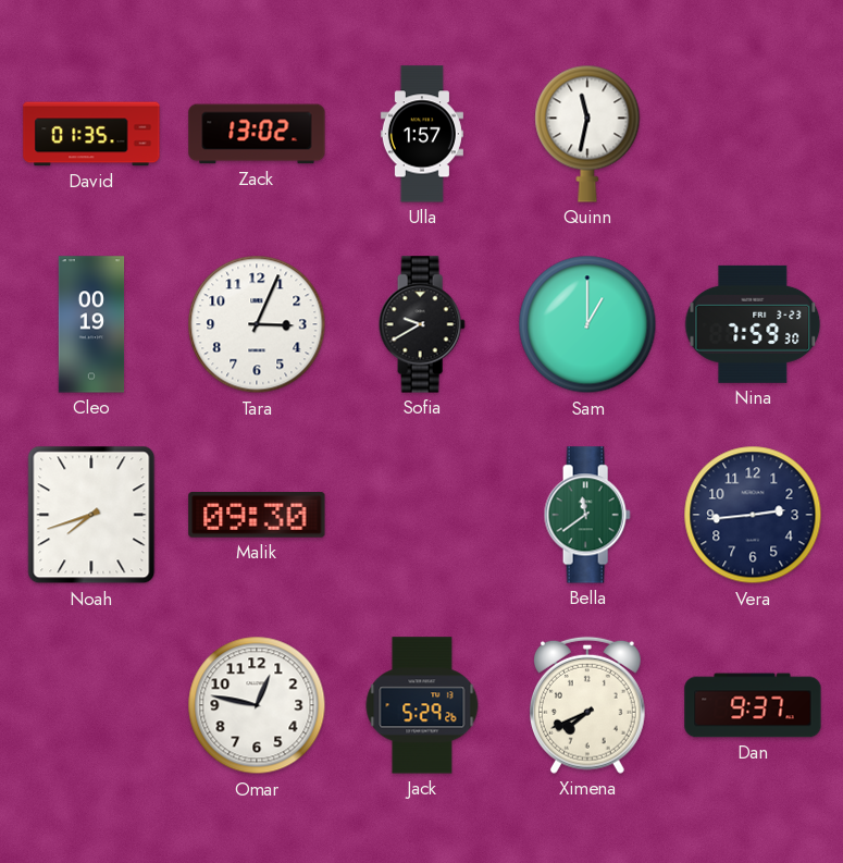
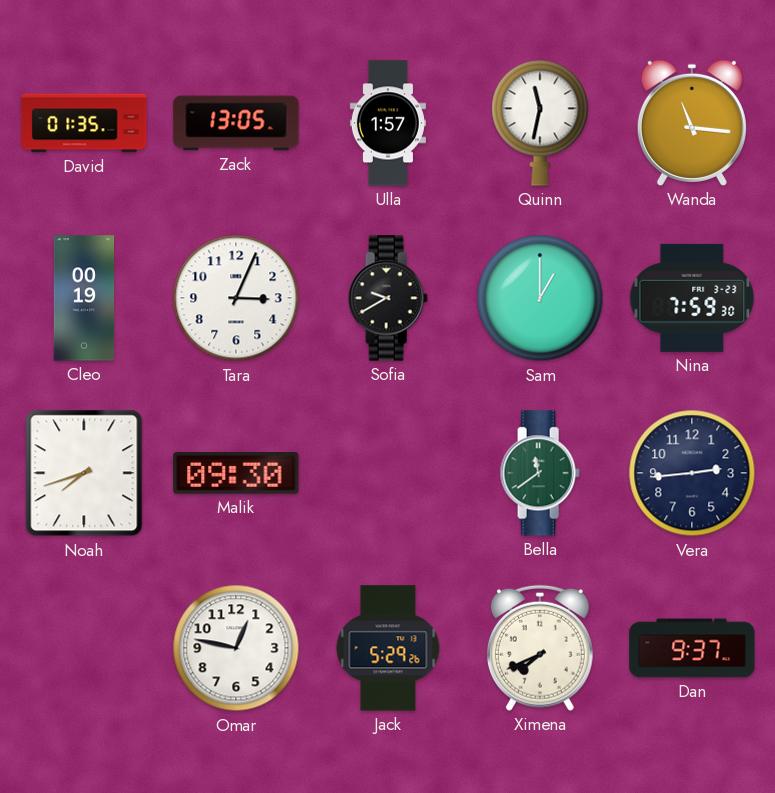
Zack: 13:02 -> 13:05
Wanda: none -> 11:16
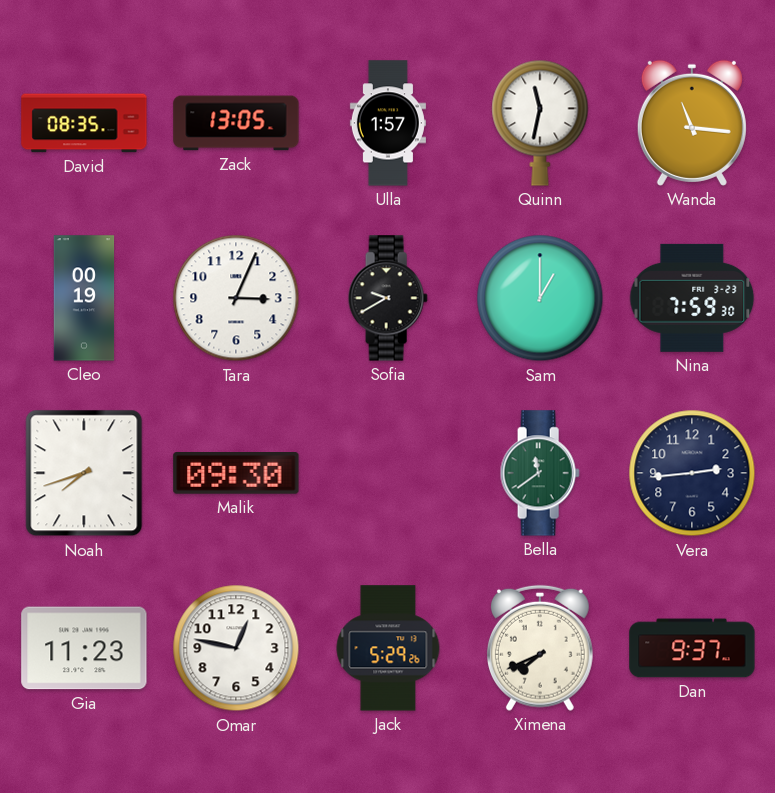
David: 01:35 -> 08:35
Gia: none -> 11:23
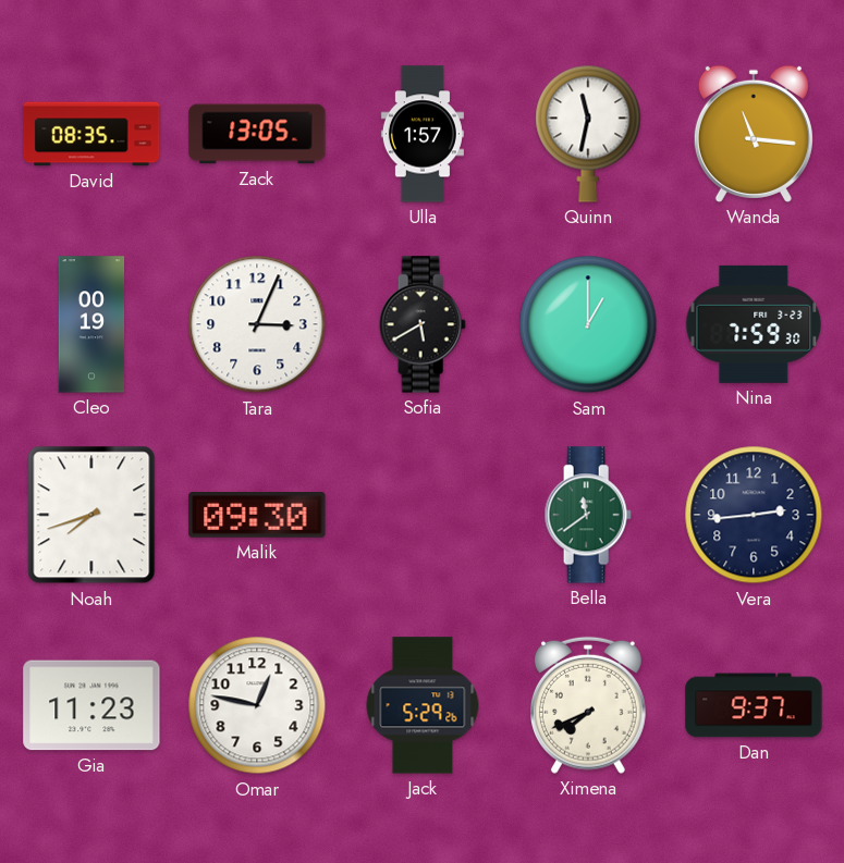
Sofia: 9:40 -> 5:40
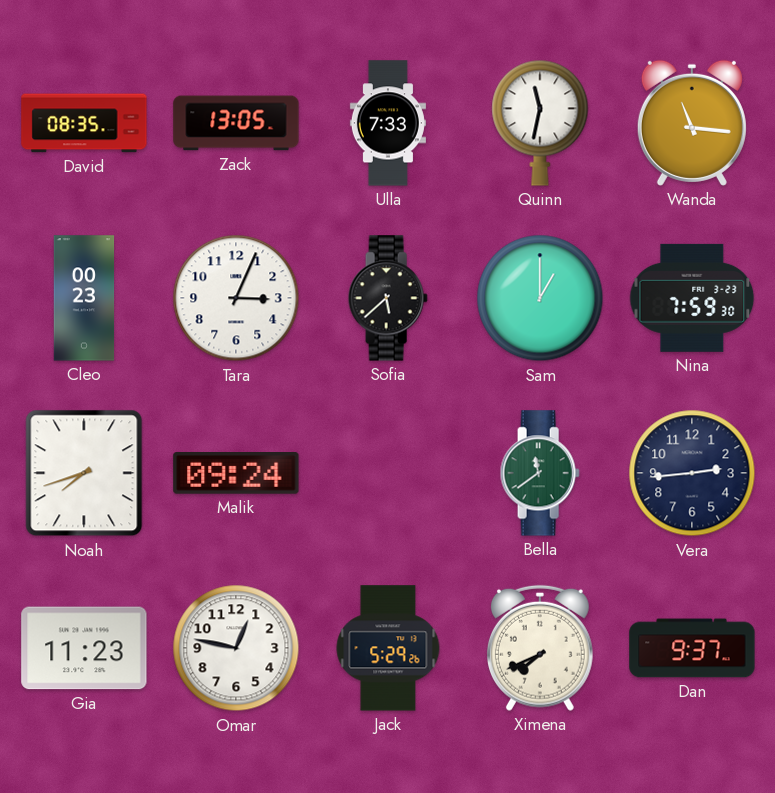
Ulla: 1:57 -> 7:33
Cleo: 00:19 -> 00:23
Sofia: 5:40 -> 5:38
Malik: 09:30 -> 09:24
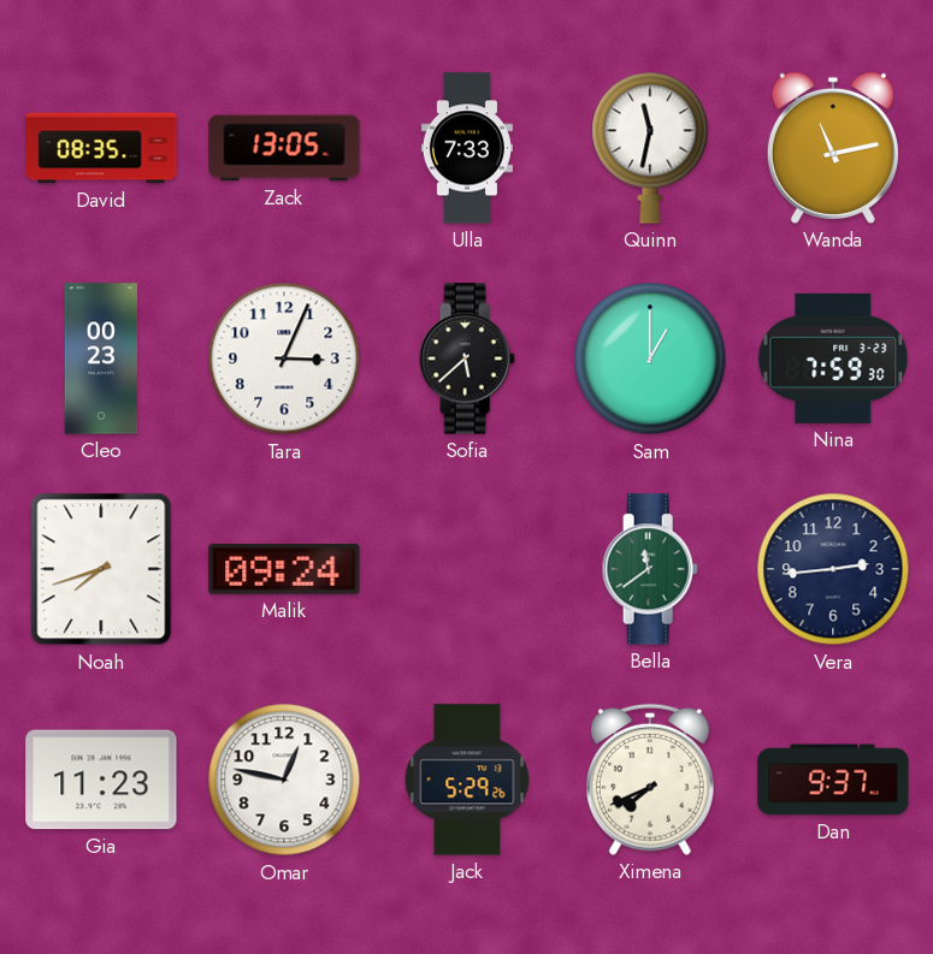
Wanda: 11:16 -> 11:13
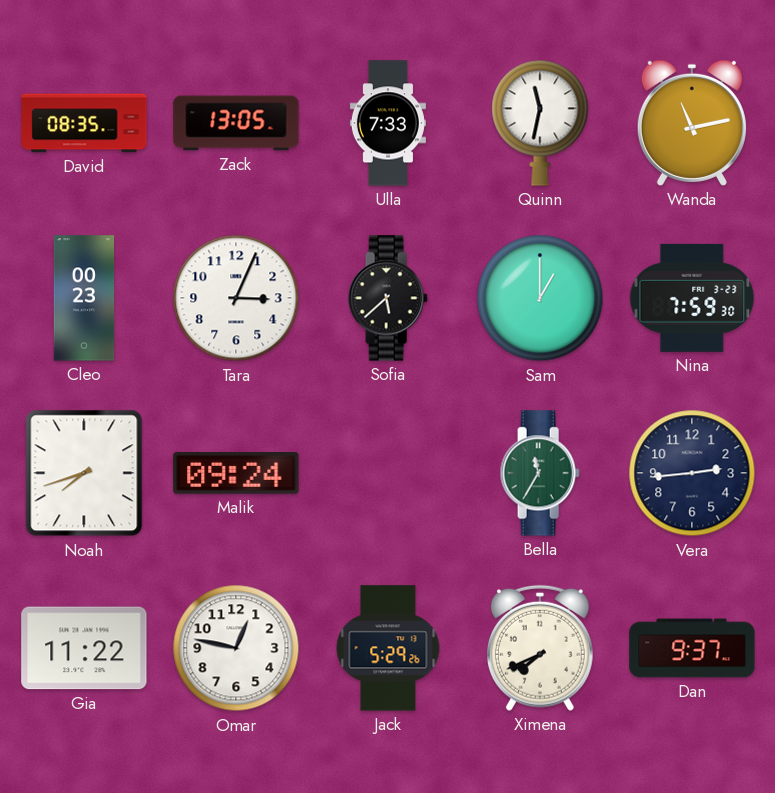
Bella: 11:39 -> 11:35
Gia: 11:23 -> 11:22
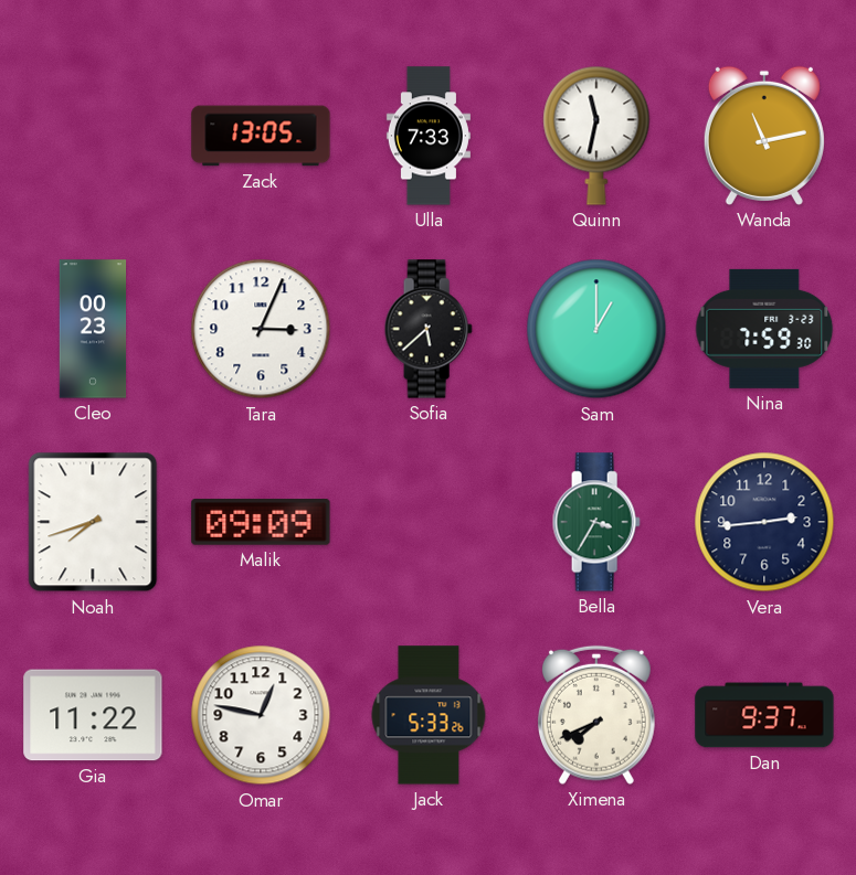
David: 08:35 -> none
Malik: 09:24 -> 09:09
Bella: 11:35 -> 3:35
Jack: 5:29 -> 5:33
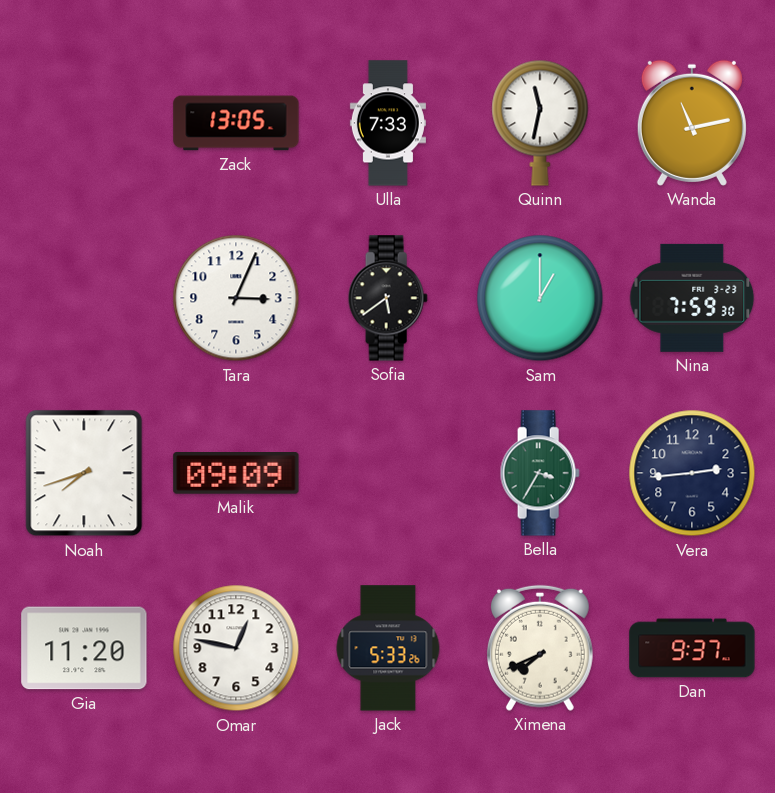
Cleo: 00:23 -> none
Sofia: 5:38 -> 5:39
Gia: 11:22 -> 11:20
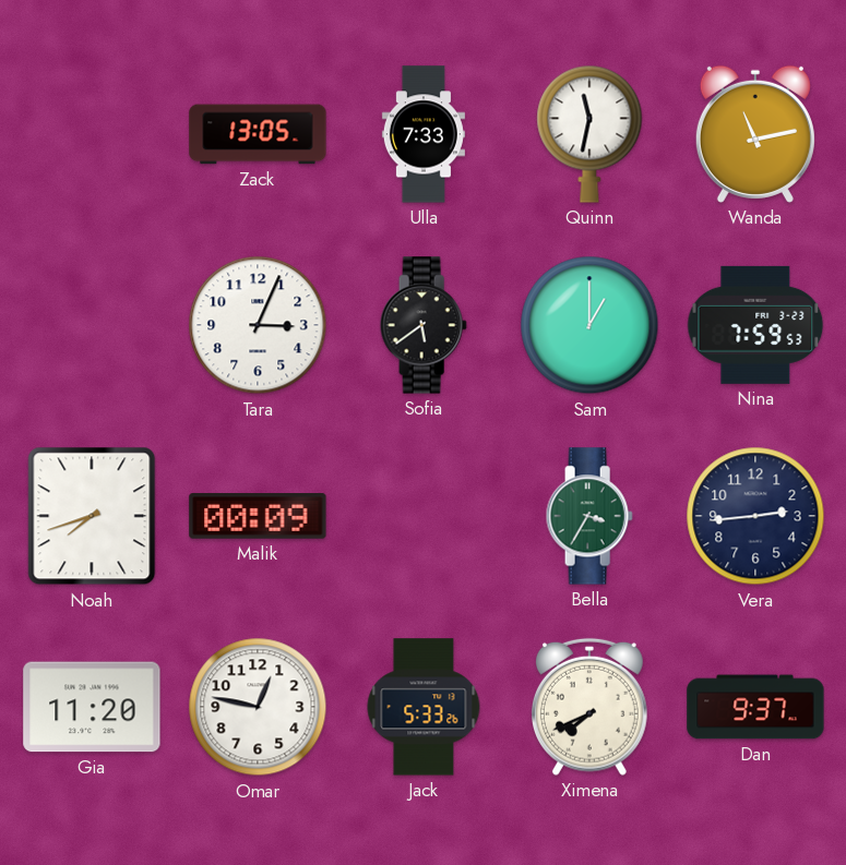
Nina: 7:59:30 -> 7:59:53
Malik: 09:09 -> 00:09
